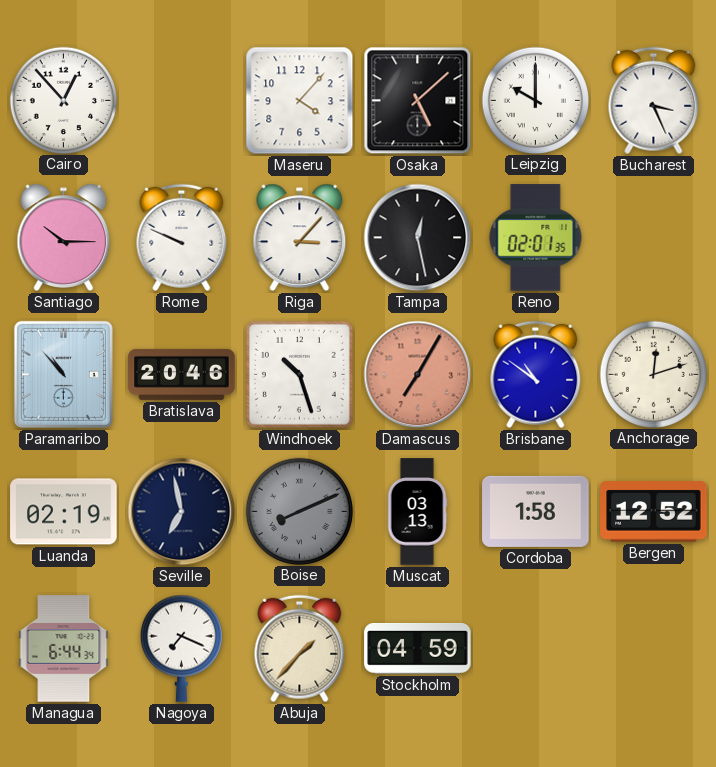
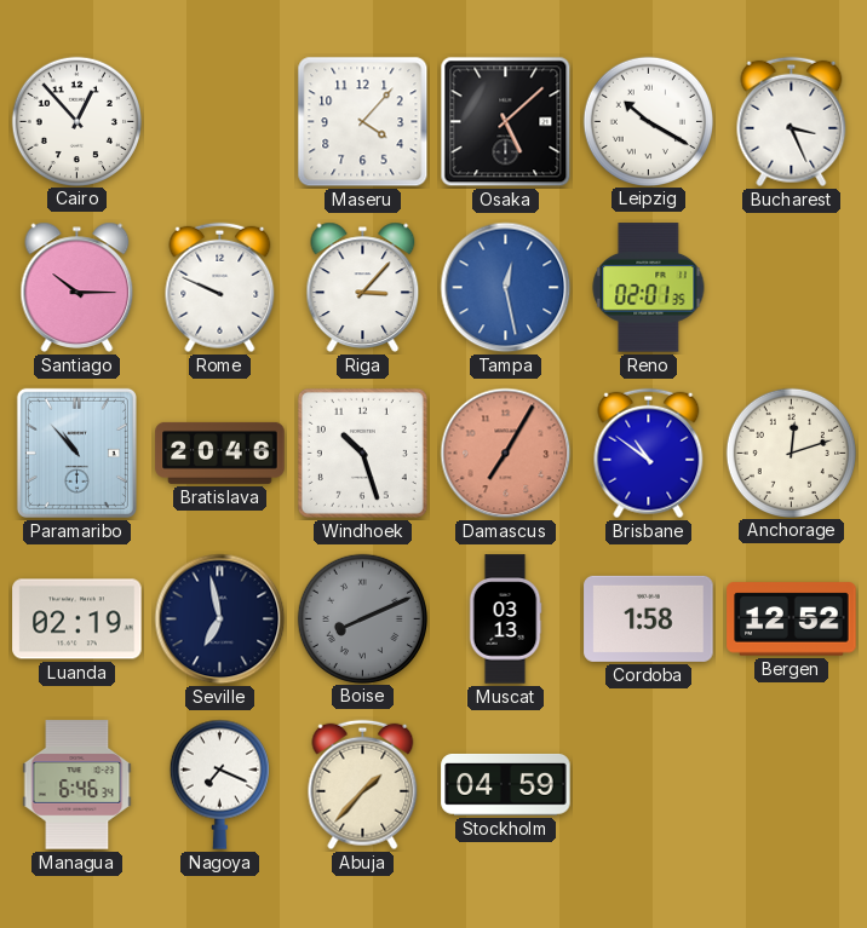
Leipzig: 10:00 -> 10:20
Tampa dial: black -> blue
Managua: 6:44 -> 6:46
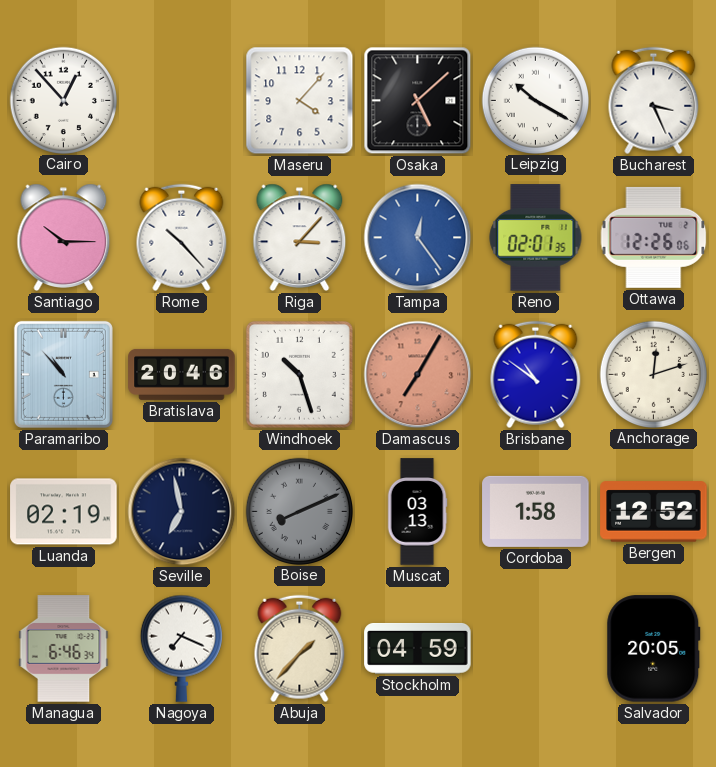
Rome: 9:49 -> 10:23
Tampa: 12:28 -> 12:24
Ottawa: none -> 12:26
Salvador: none -> 20:05
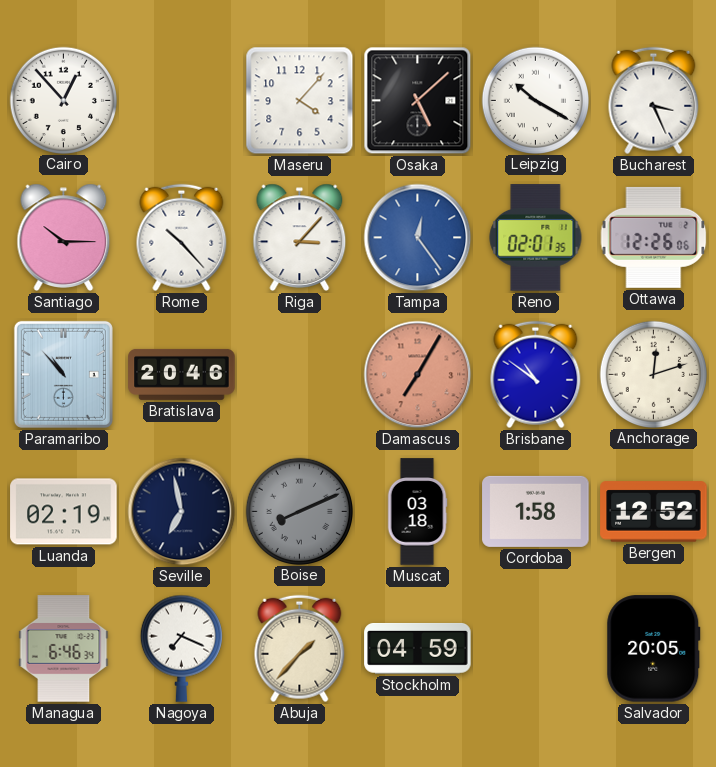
Windhoek: 10:27 -> none
Muscat: 03:13 -> 03:18
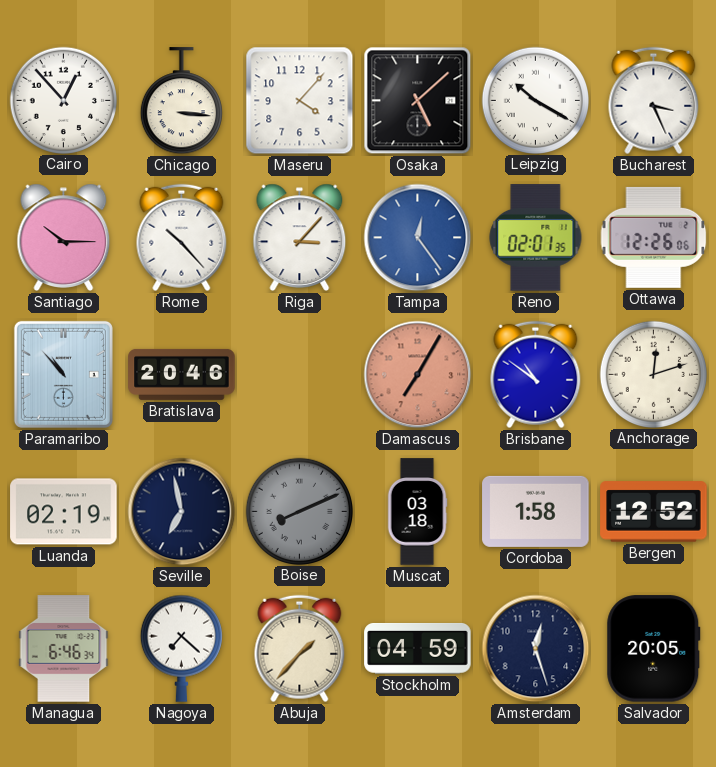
Chicago: none -> 3:16
Nagoya: 7:19 -> 7:22
Amsterdam: none -> 12:27
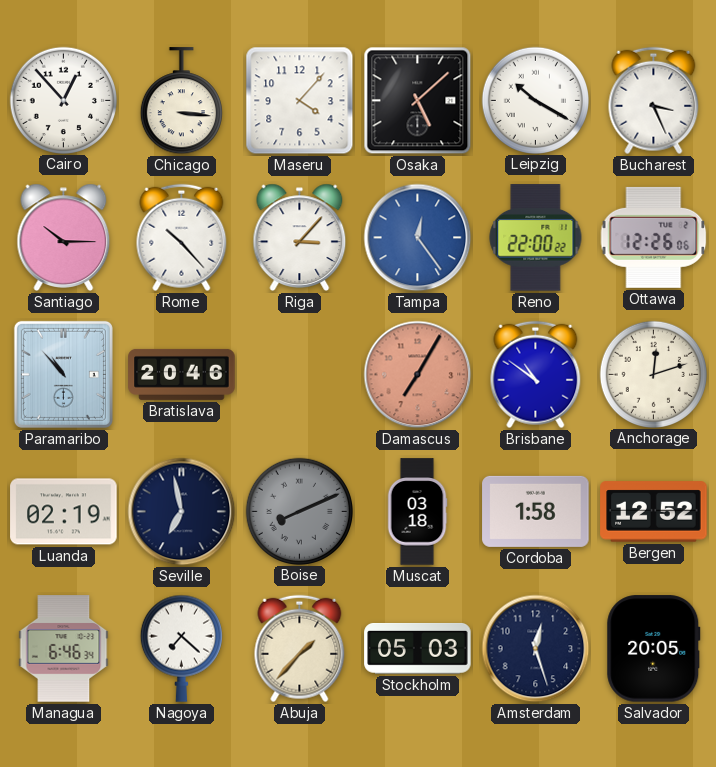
Reno: 02:01 -> 22:00
Stockholm: 04:59 -> 05:03
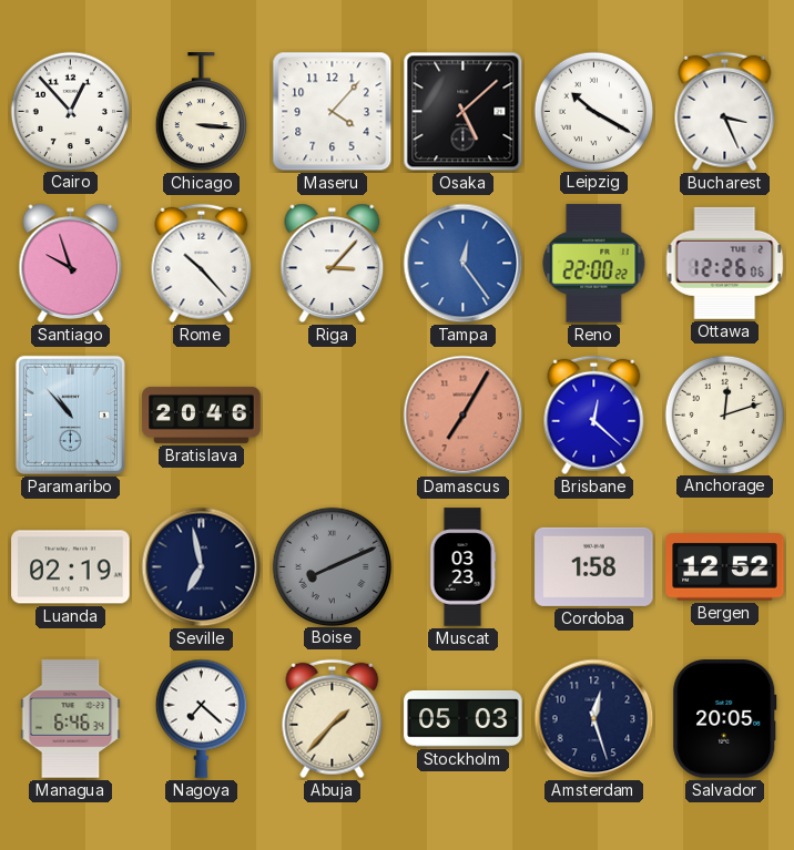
Santiago: 10:15 -> 9:57
Brisbane: 10:51 -> 12:22
Muscat: 03:18 -> 03:23
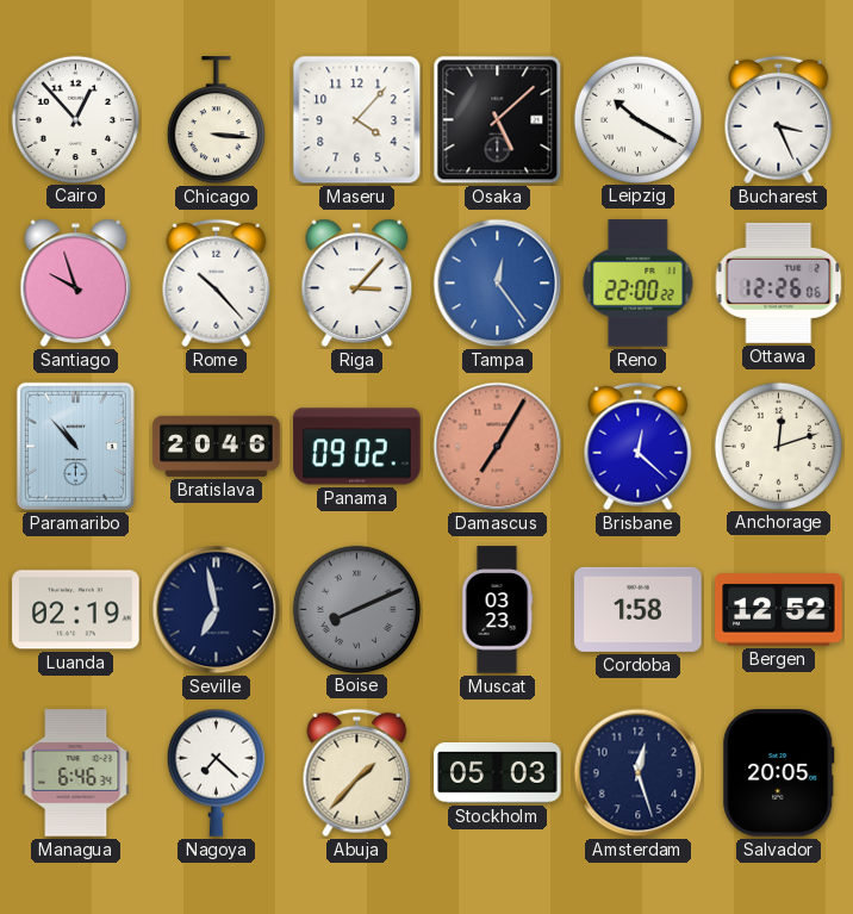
Panama: none -> 09:02
